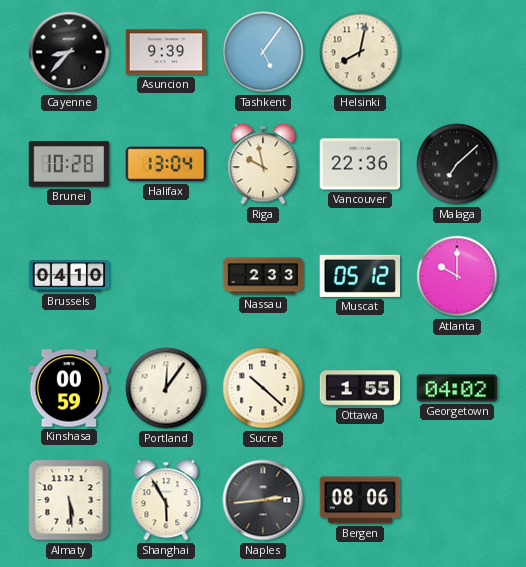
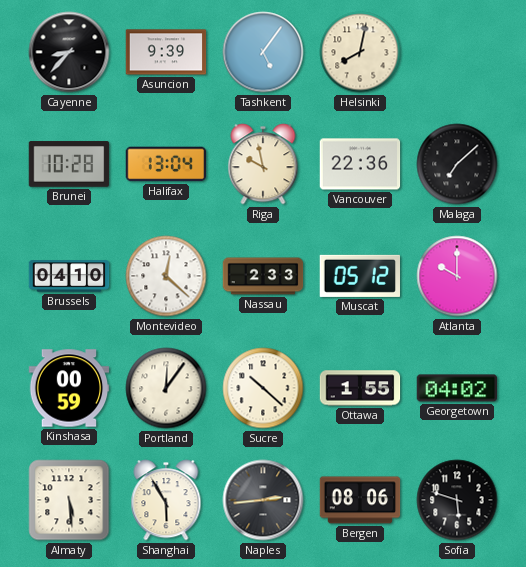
Montevideo: none -> 12:22
Sofia: none -> 5:48
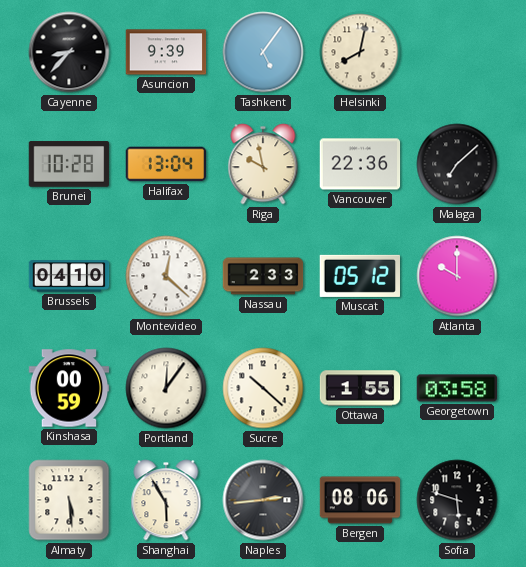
Georgetown: 04:02 -> 03:58
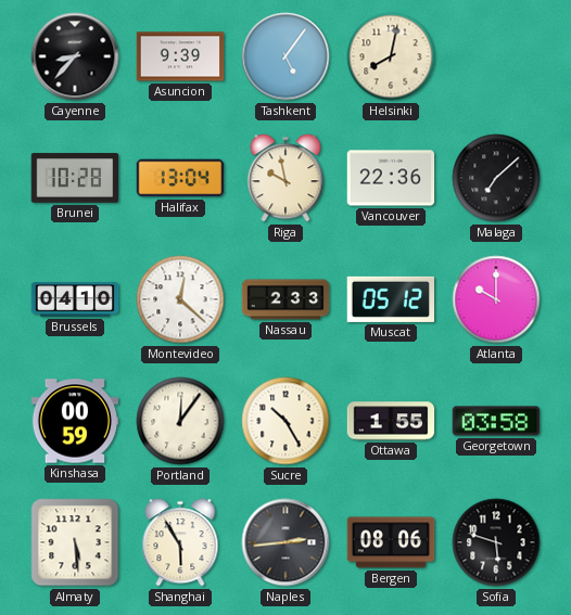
Sucre: 10:22 -> 10:25
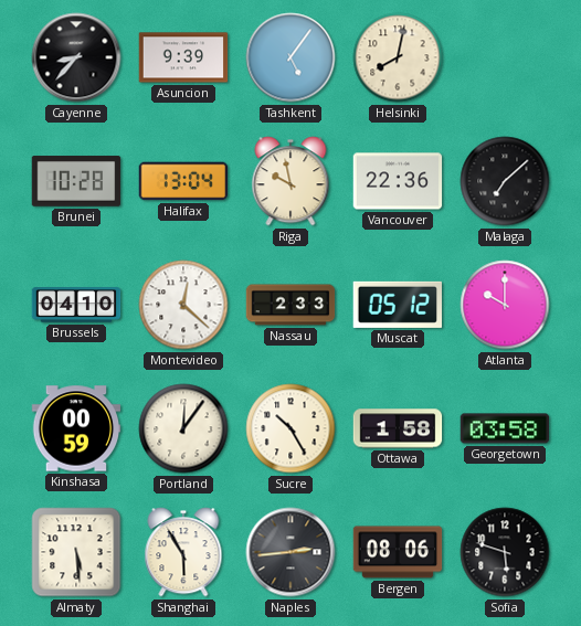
Ottawa: 1:55 -> 1:58
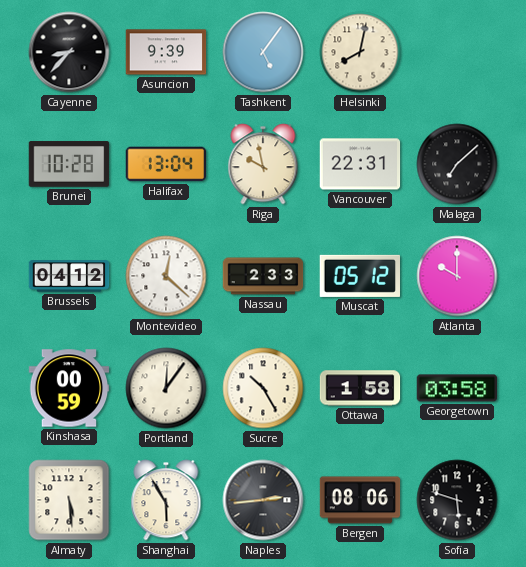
Vancouver: 22:36 -> 22:31
Brussels: 04:10 -> 04:12
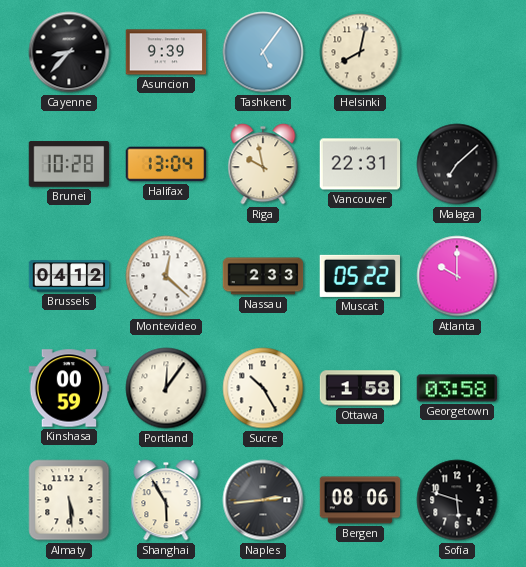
Muscat: 05:12 -> 05:22
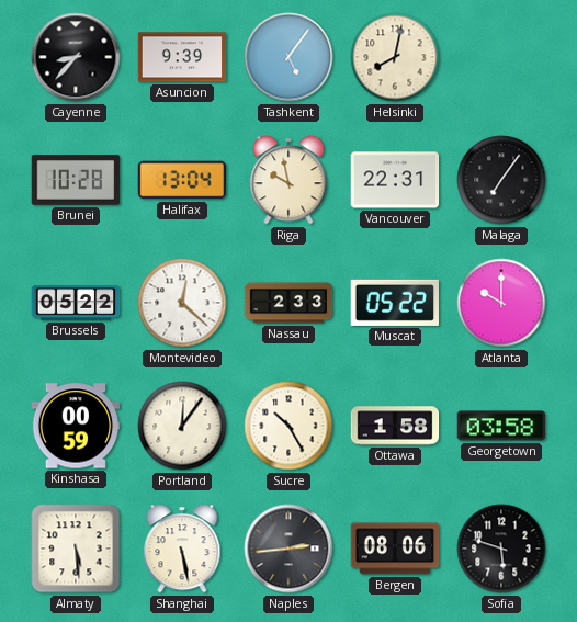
Malaga: 7:08 -> 7:06
Brussels: 04:12 -> 05:22
Shanghai: 5:55 -> 5:28
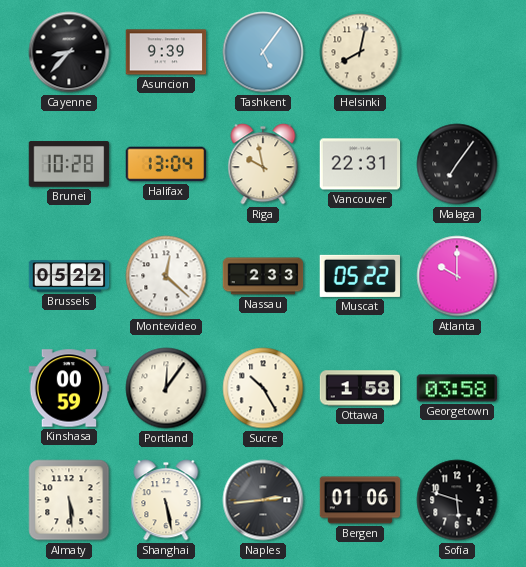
Bergen: 08:06 -> 01:06
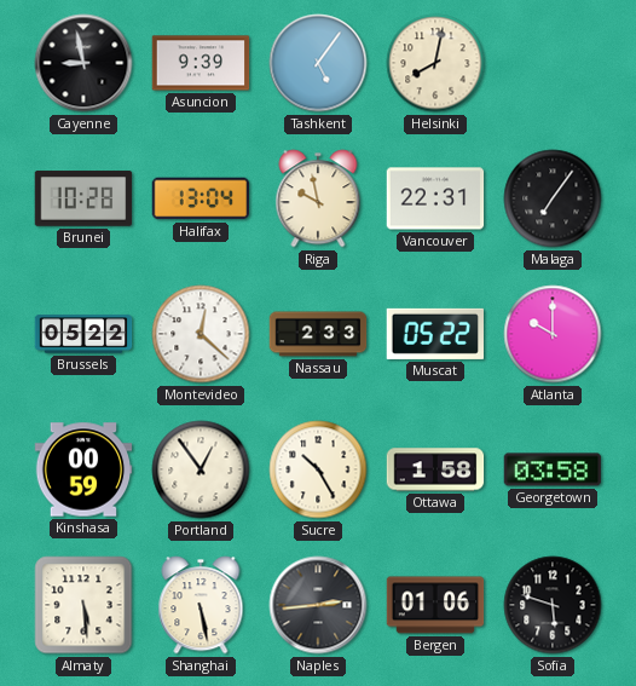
Cayenne: 8:37 -> 8:58
Portland: 12:06 -> 12:54
